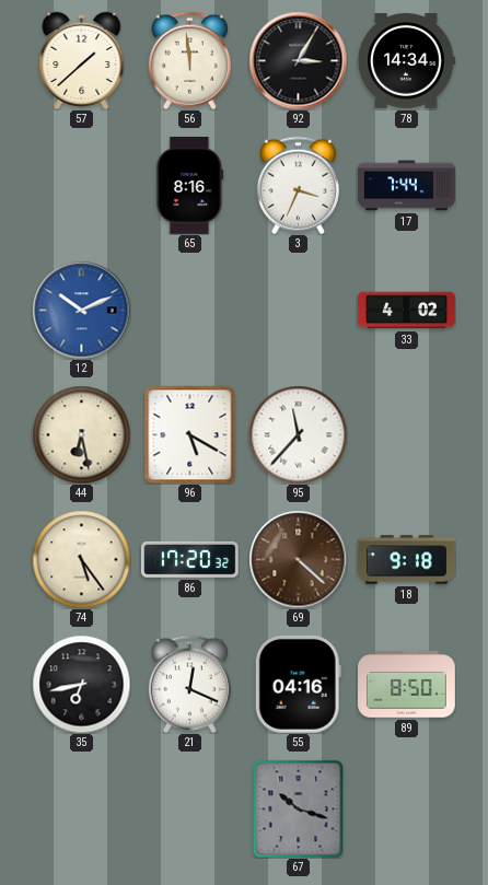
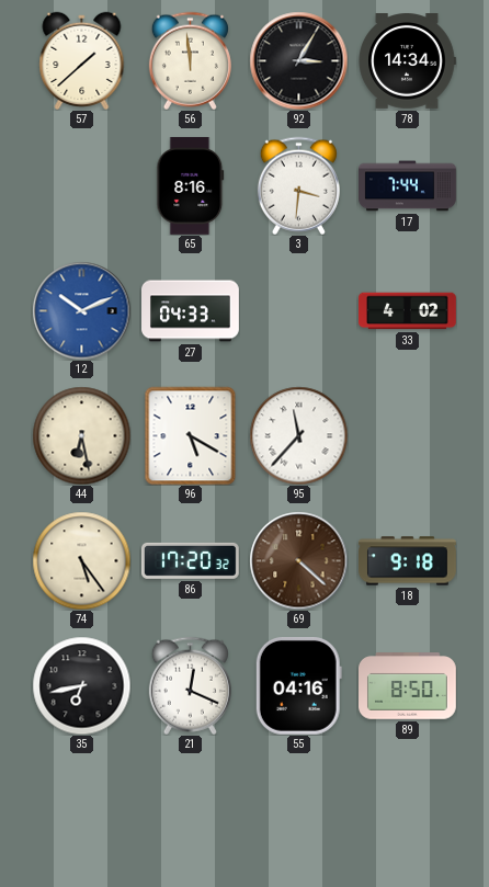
3: 3:34 -> 3:31
27: none -> 04:33
67: 10:18 -> none
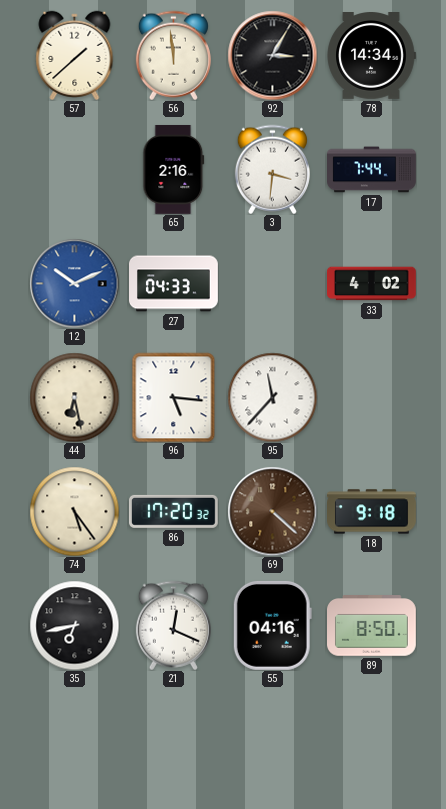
65: 8:16 -> 2:16
96: 5:20 -> 5:16
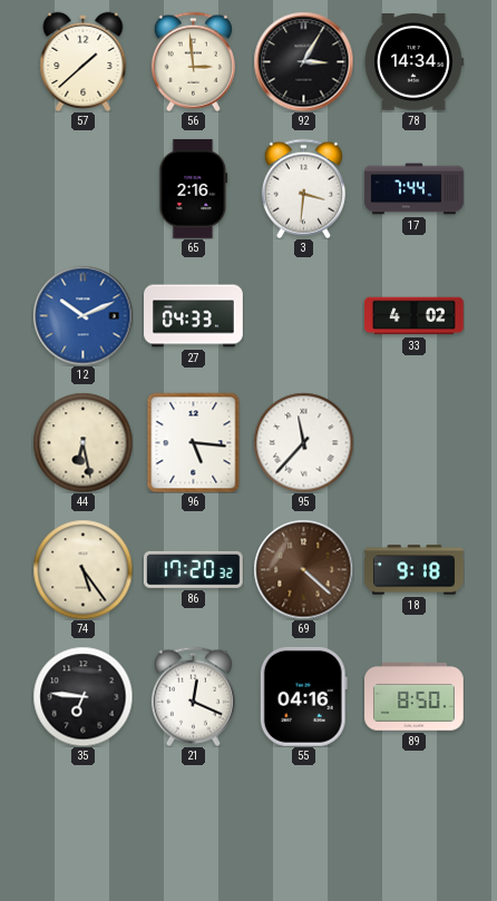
56: 11:59 -> 2:59
35: 6:43 -> 6:46
